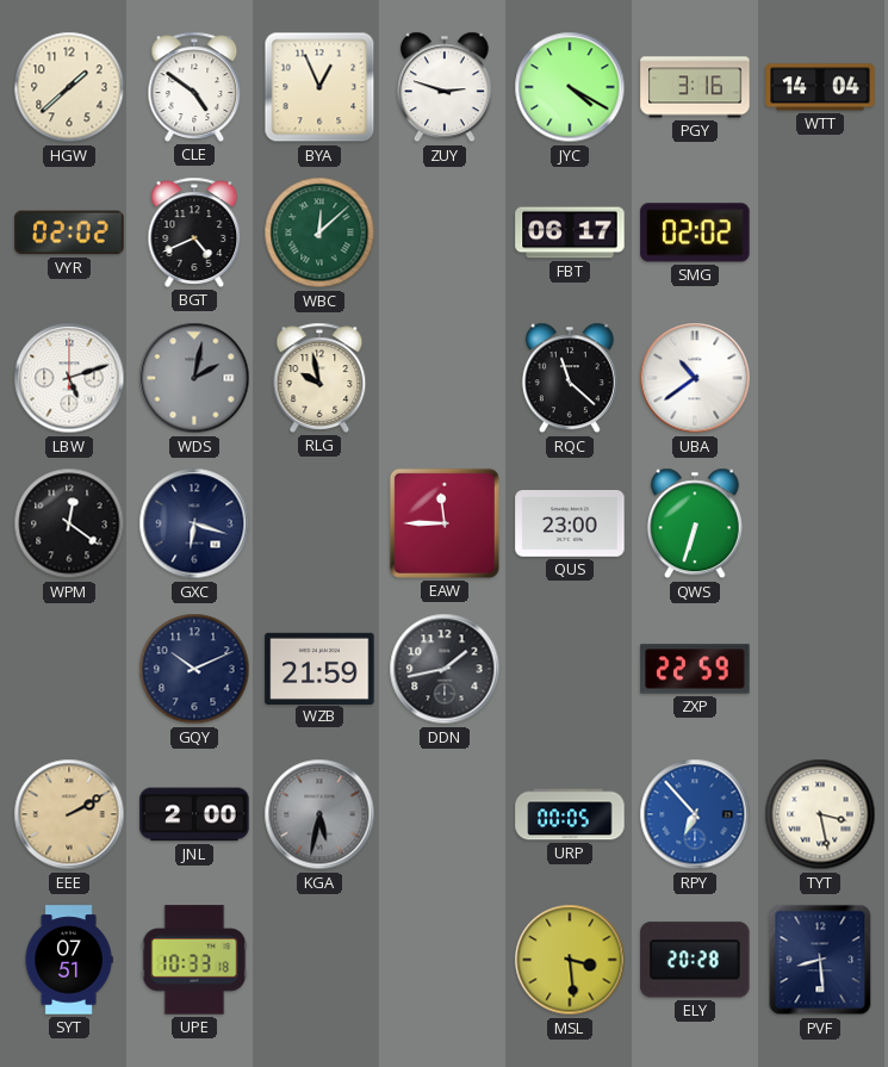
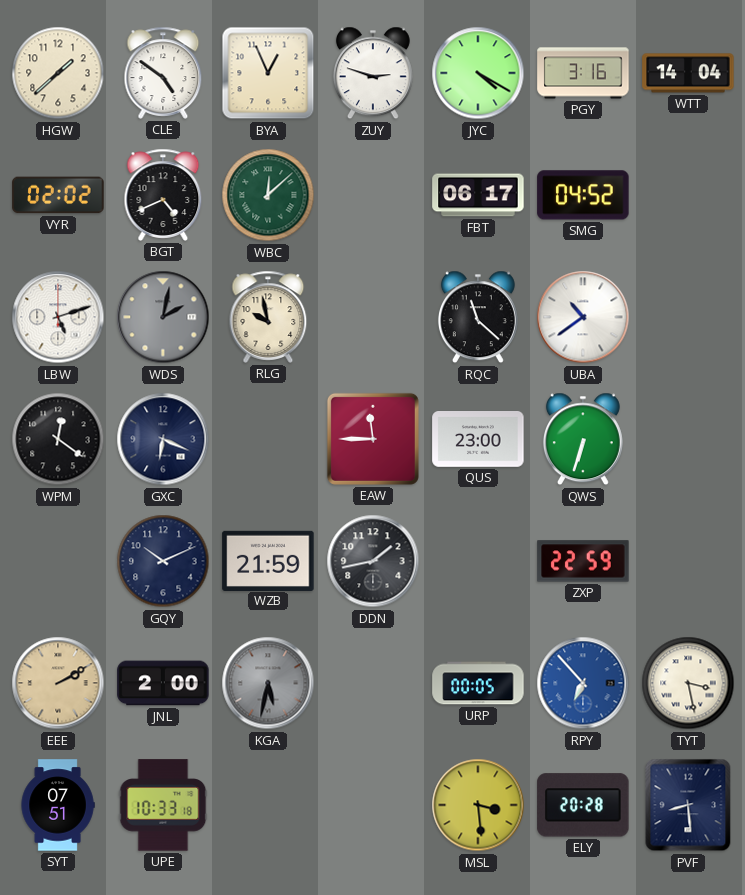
SMG: 02:02 -> 04:52
GXC: 6:18 -> 6:19
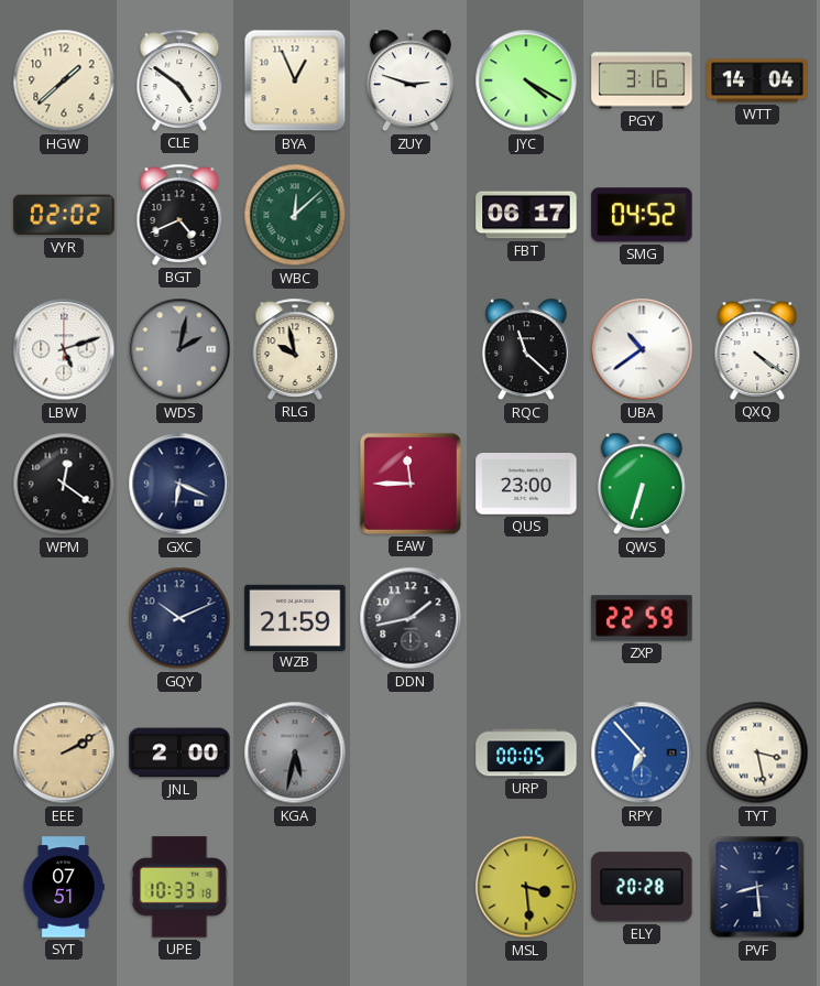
QXQ: none -> 4:21
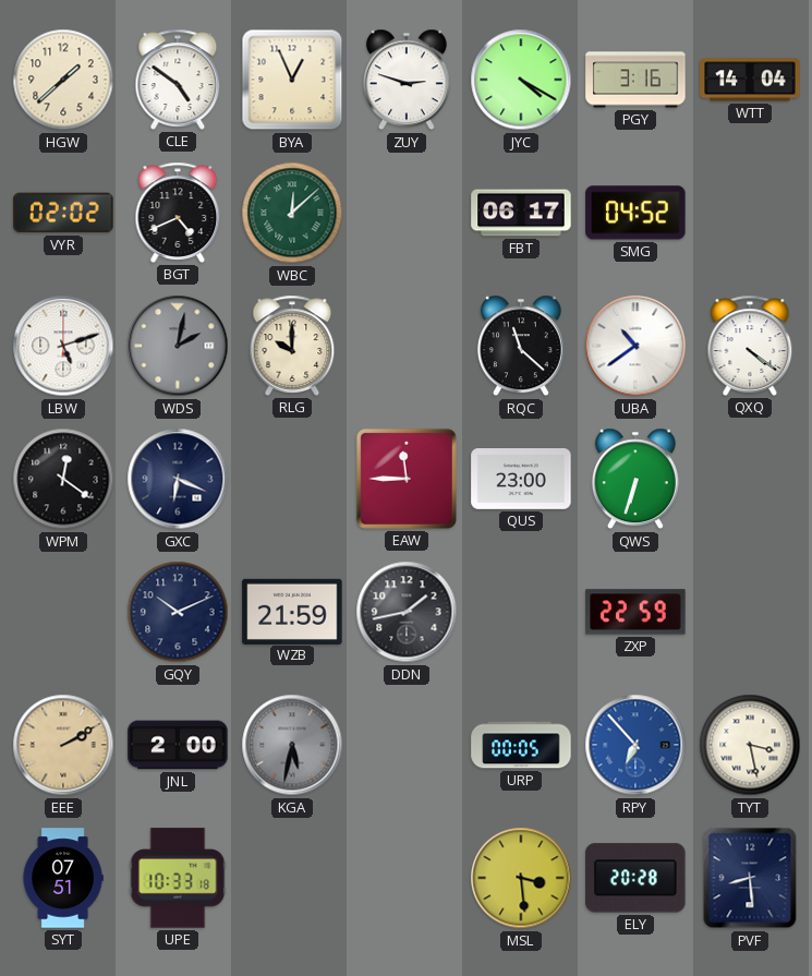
RLG: 9:58 -> 10:00
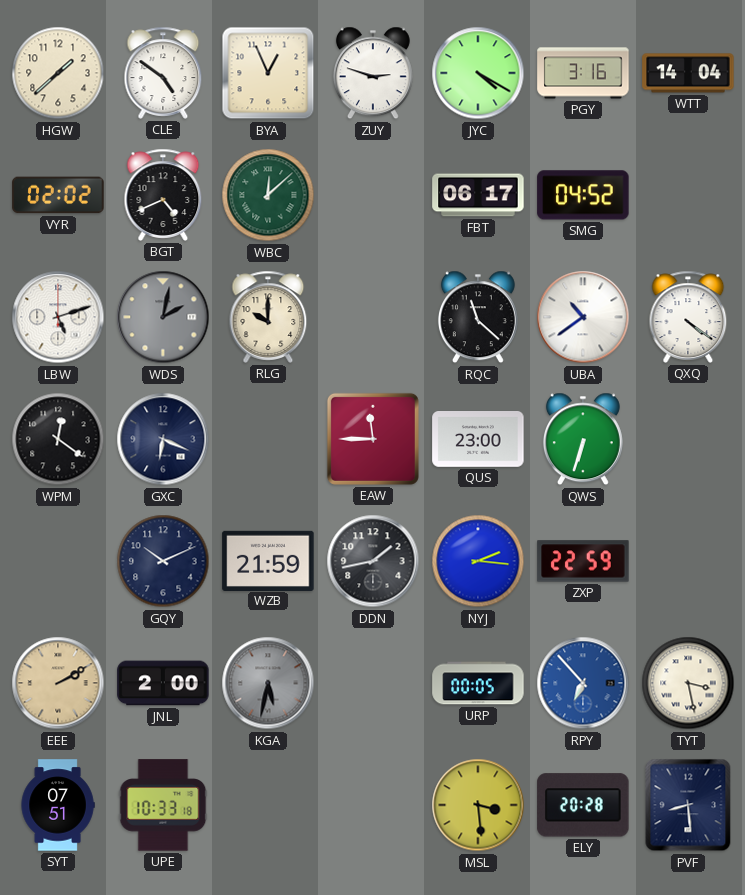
NYJ: none -> 2:16
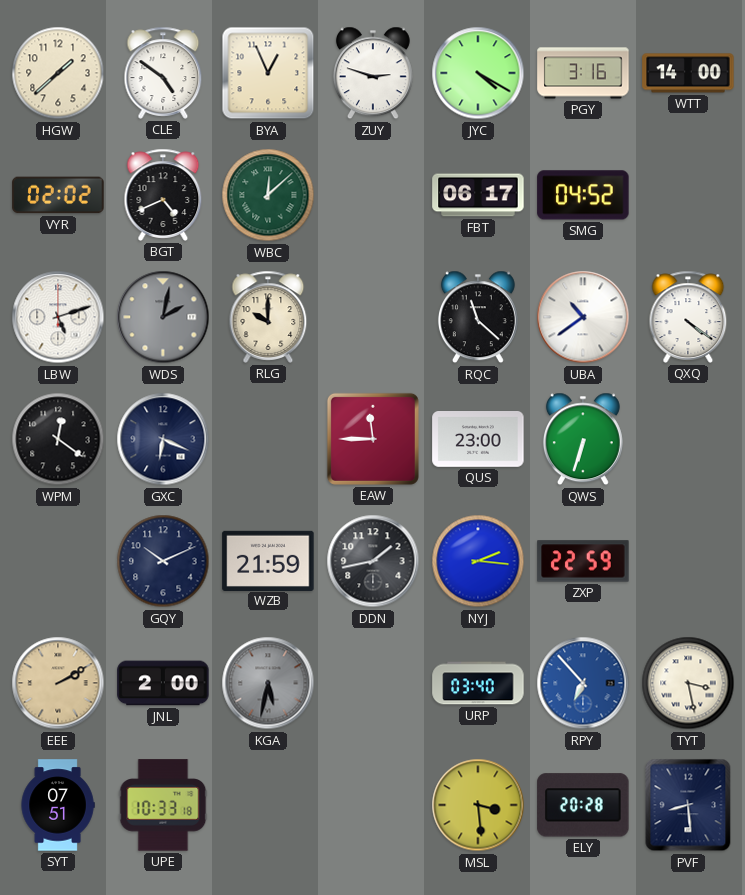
WTT: 14:04 -> 14:00
URP: 00:05 -> 03:40
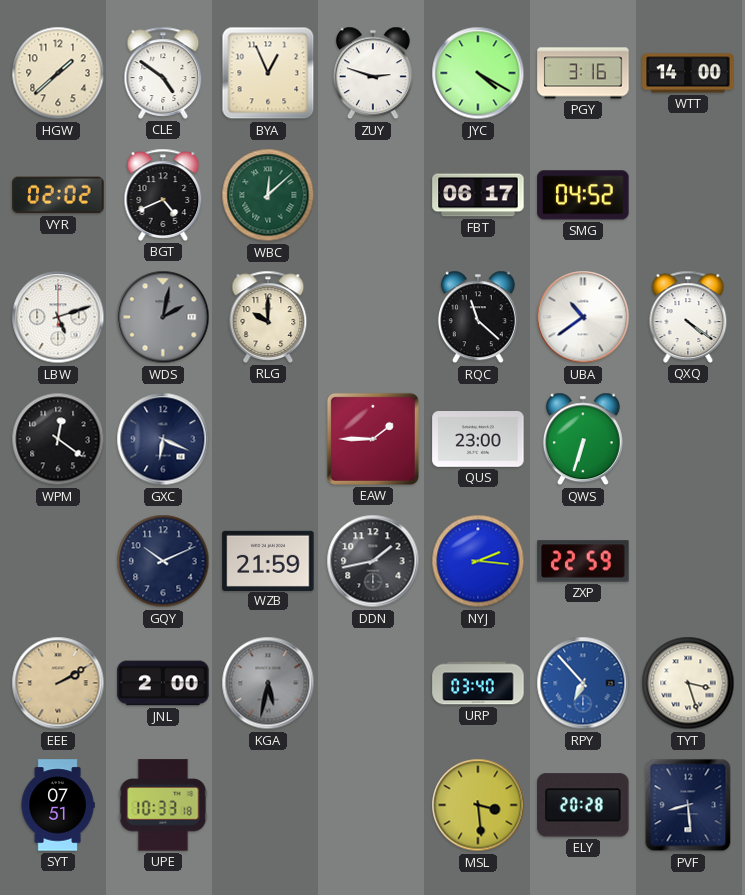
EAW: 11:45 -> 1:45
TYT: 3:28 -> 3:27
